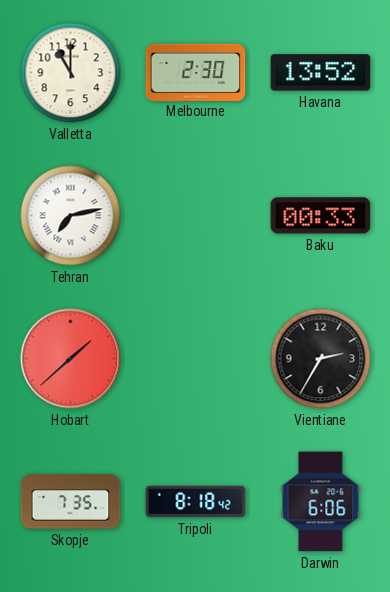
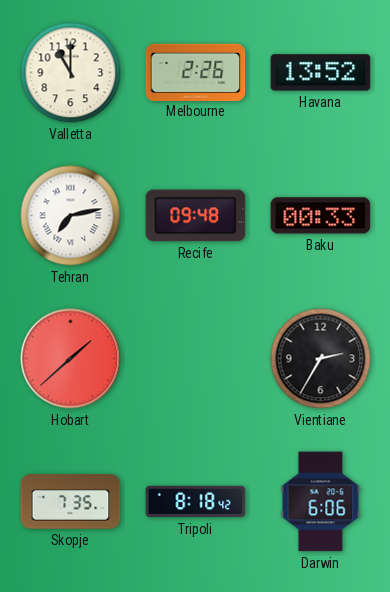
Melbourne: 2:30 -> 2:26
Recife: none -> 09:48
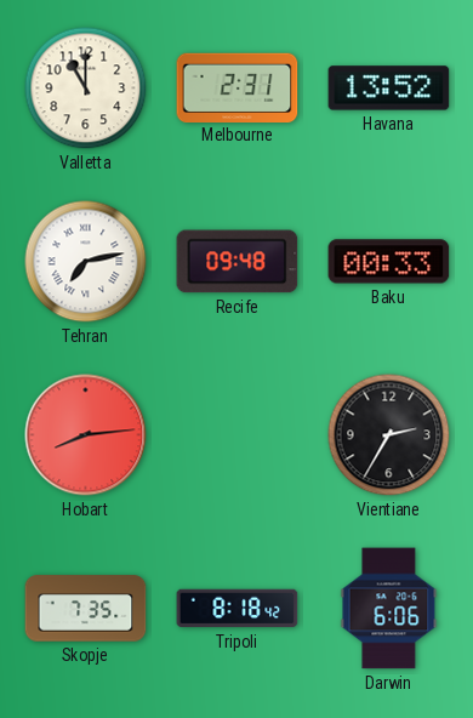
Melbourne: 2:26 -> 2:31
Hobart: 1:38 -> 8:14
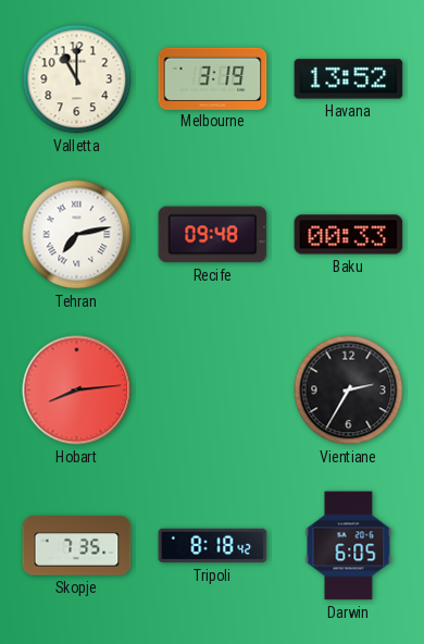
Melbourne: 2:31 -> 3:19
Darwin: 6:06 -> 6:05
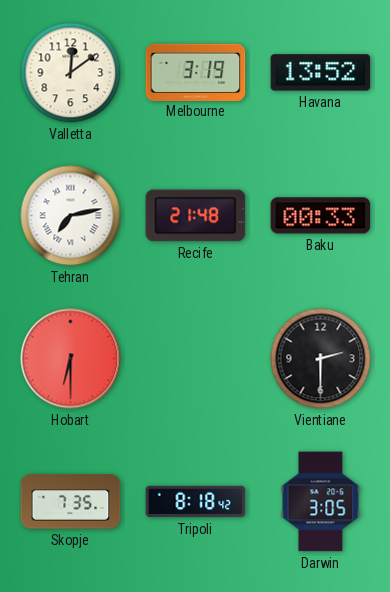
Valletta: 11:00 -> 12:09
Recife: 09:48 -> 21:48
Hobart: 8:14 -> 6:30
Vientiane: 2:35 -> 2:30
Darwin: 6:05 -> 3:05
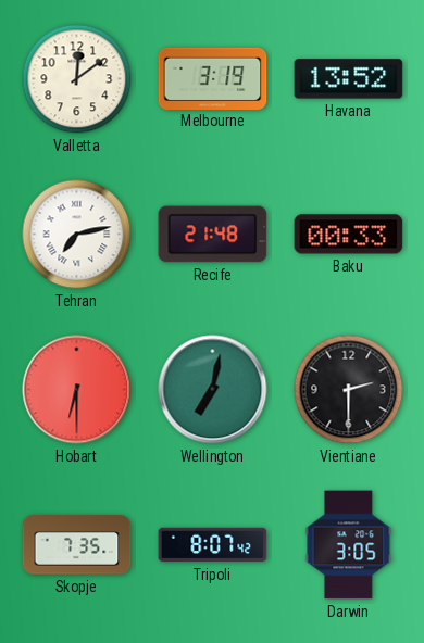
Wellington: none -> 7:02
Tripoli: 8:18 -> 8:07
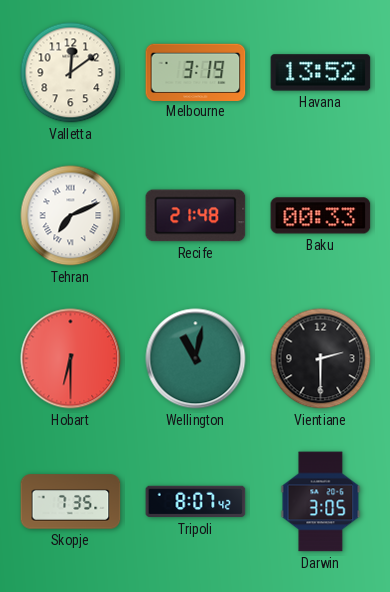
Tehran: 7:13 -> 7:11
Wellington: 7:02 -> 11:02
